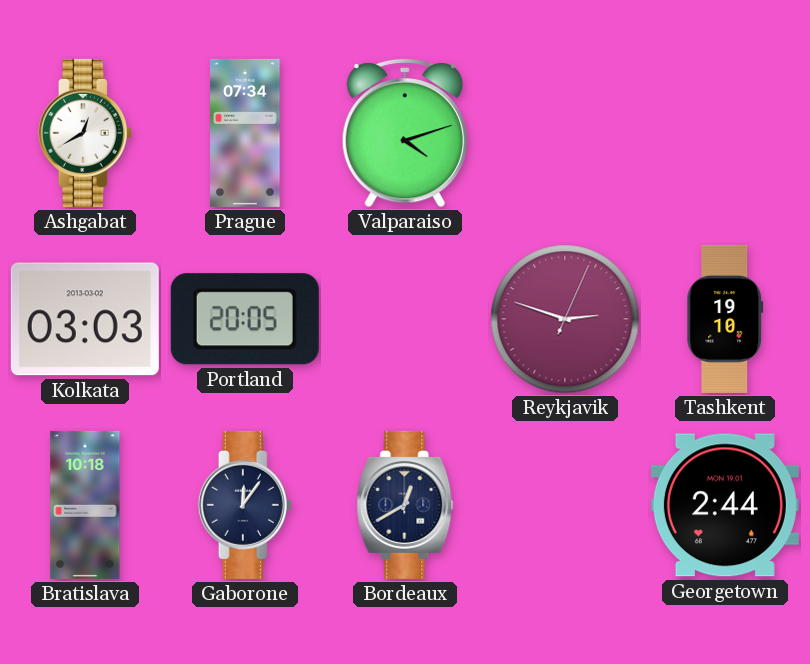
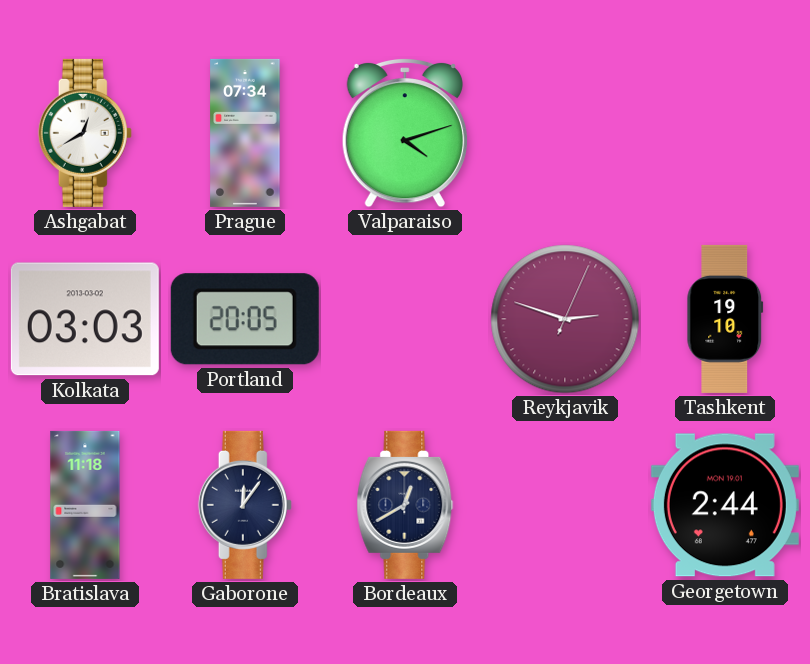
Bratislava: 10:18 -> 11:18
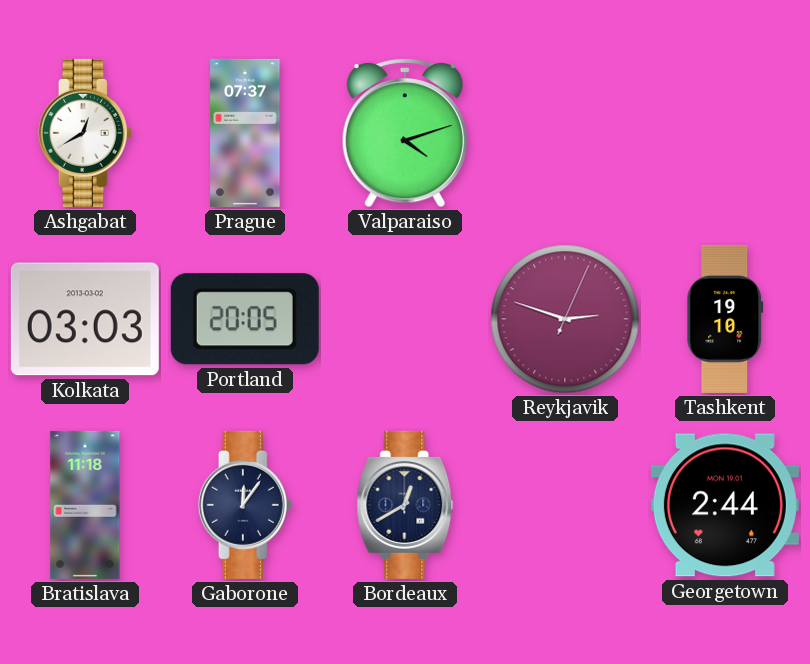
Prague: 07:34 -> 07:37
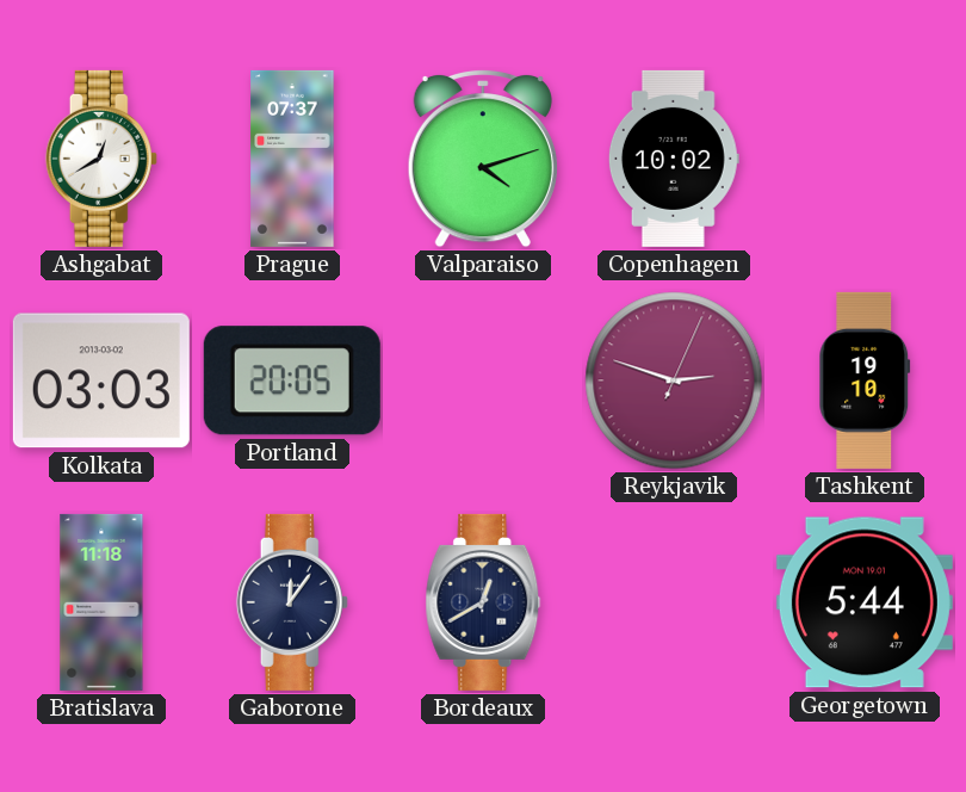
Copenhagen: none -> 10:02
Georgetown: 2:44 -> 5:44
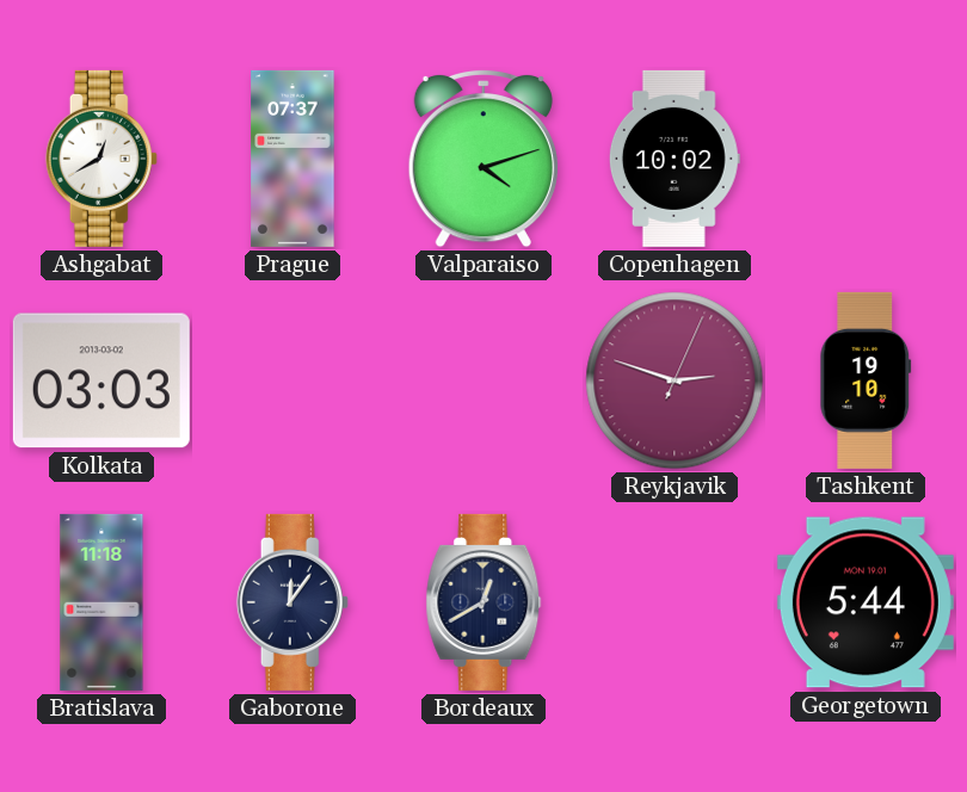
Portland: 20:05 -> none
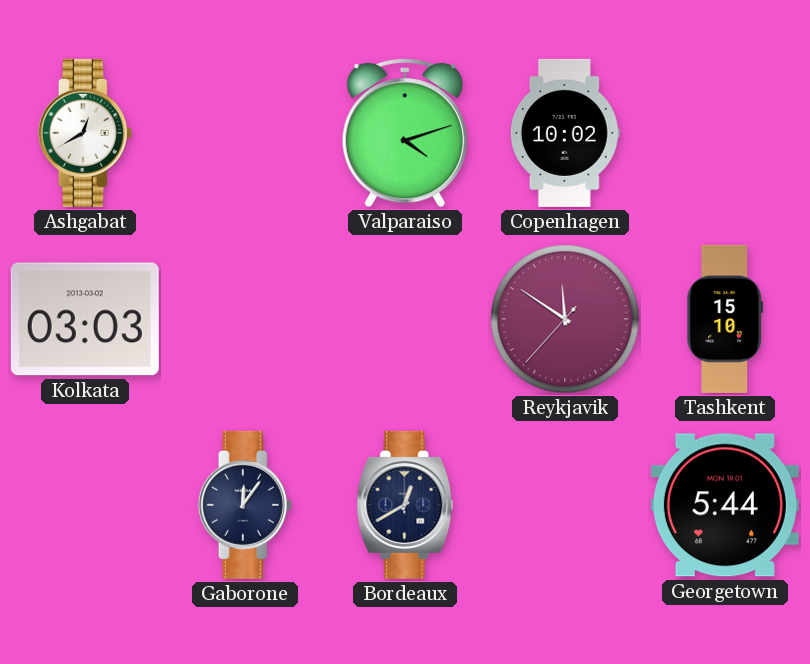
Prague: 07:37 -> none
Reykjavik: 2:48 -> 11:50
Tashkent: 19:10 -> 15:10
Bratislava: 11:18 -> none
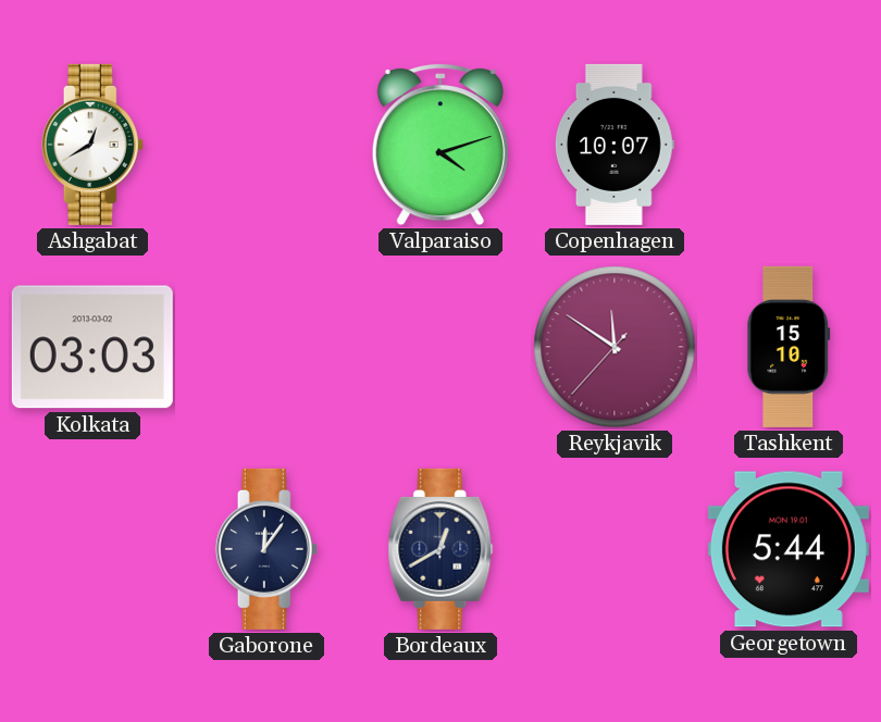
Copenhagen: 10:02 -> 10:07
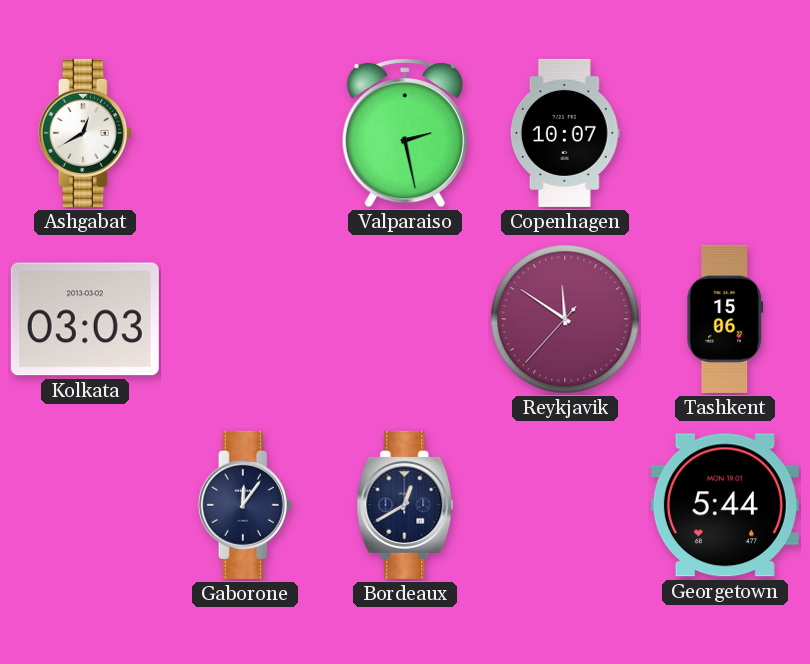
Valparaiso: 4:12 -> 2:28
Tashkent: 15:10 -> 15:06
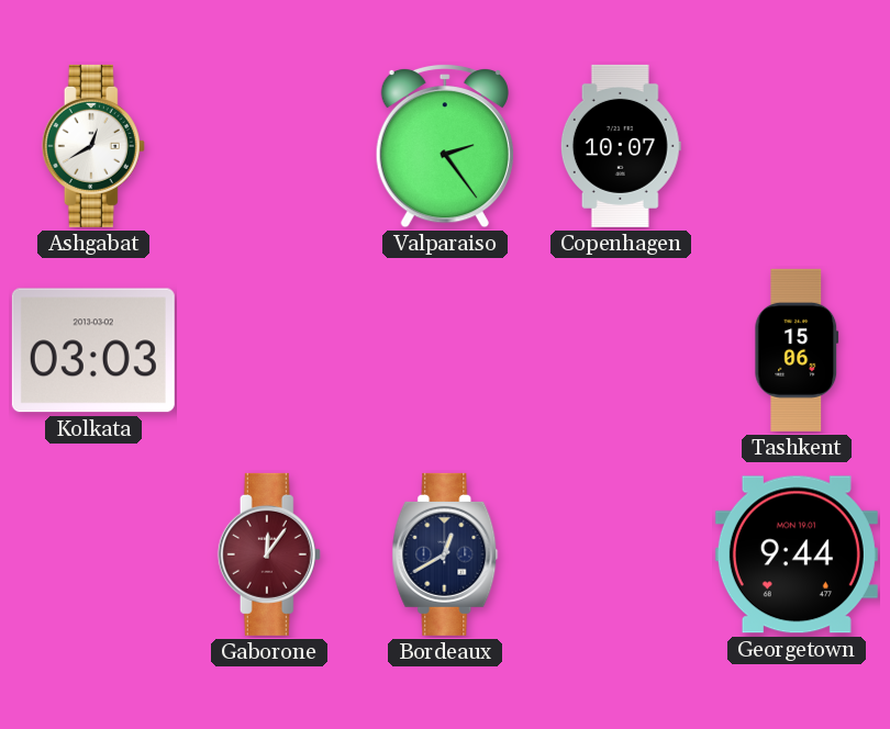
Valparaiso: 2:28 -> 2:24
Reykjavik: 11:50 -> none
Gaborone dial: navy -> burgundy
Georgetown: 5:44 -> 9:44
